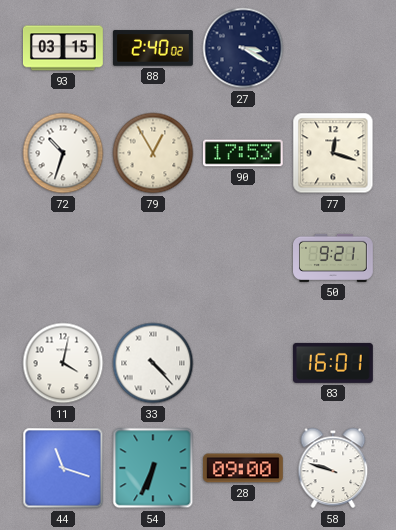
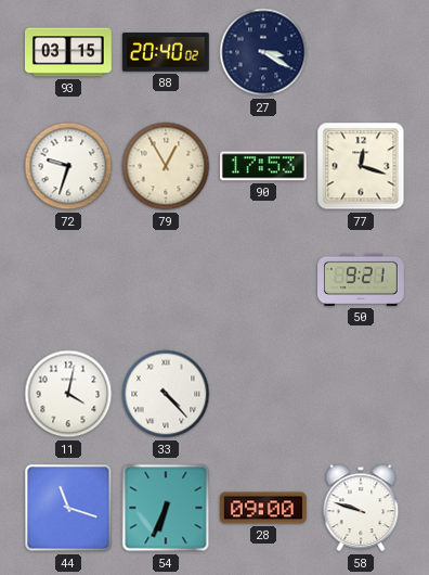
88: 2:40 -> 20:40
72: 10:33 -> 9:33
83: 16:01 -> none
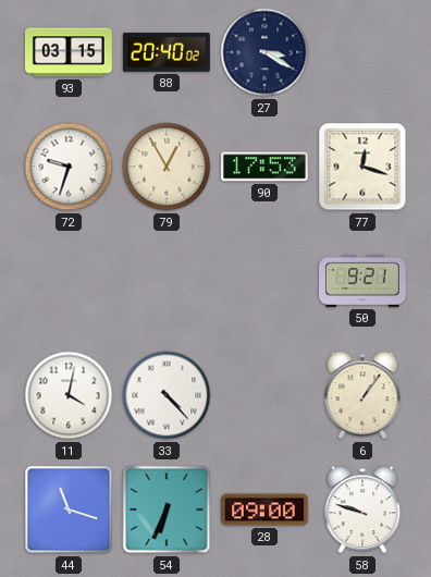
6: none -> 1:06
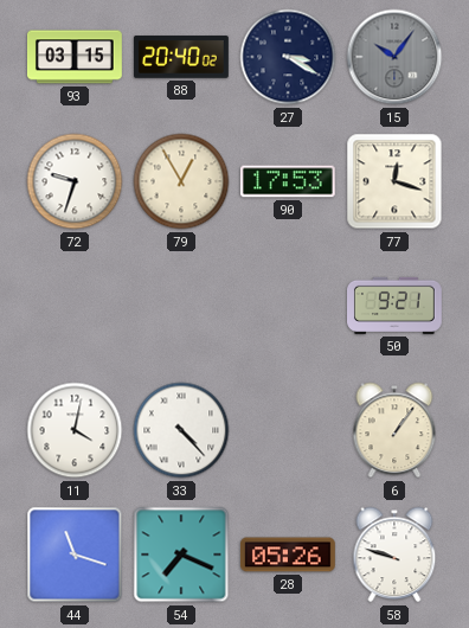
15: none -> 10:06
54: 6:34 -> 7:19
28: 09:00 -> 05:26
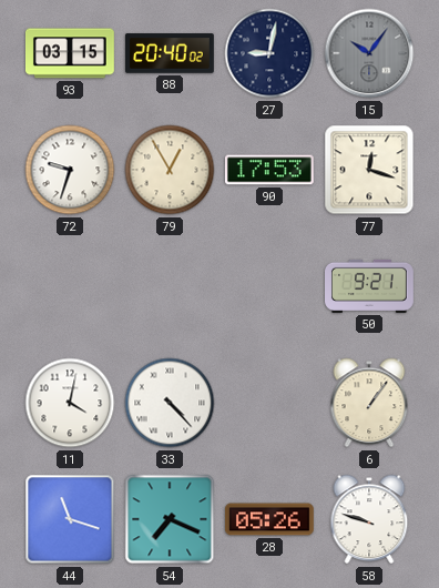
27: 3:20 -> 9:02
